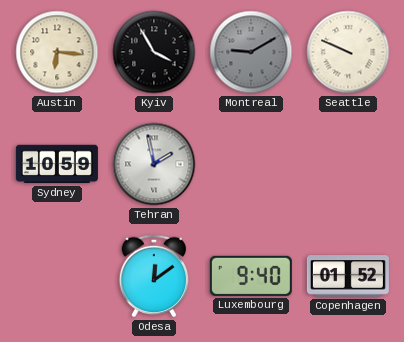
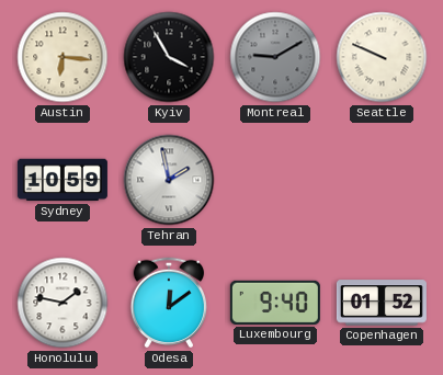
Honolulu: none -> 1:47
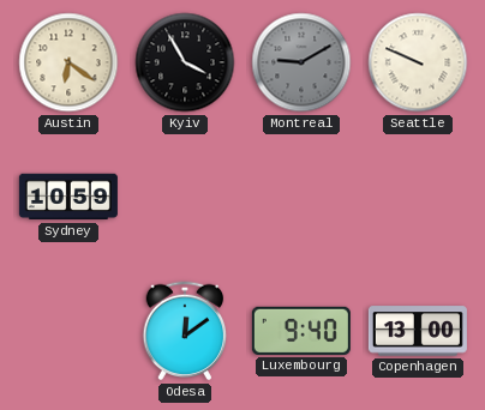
Austin: 6:16 -> 6:21
Tehran: 1:58 -> none
Honolulu: 1:47 -> none
Copenhagen: 01:52 -> 13:00
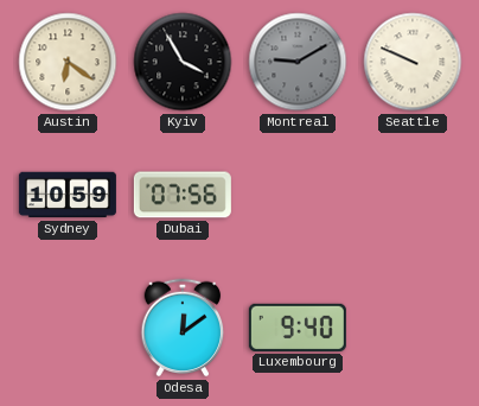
Dubai: none -> 07:56
Copenhagen: 13:00 -> none
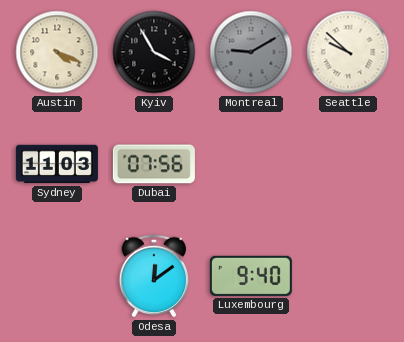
Austin: 6:21 -> 4:19
Seattle: 9:49 -> 9:52
Sydney: 10:59 -> 11:03
